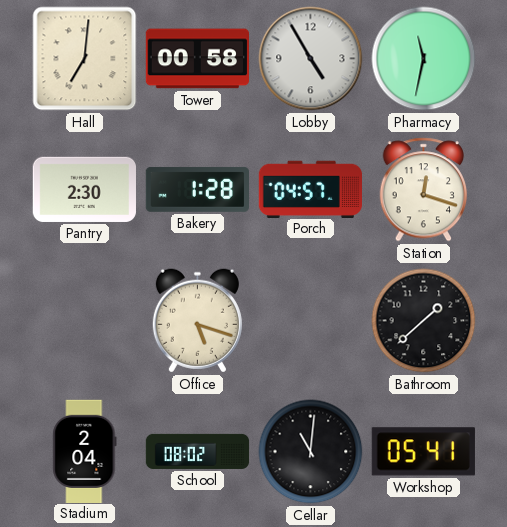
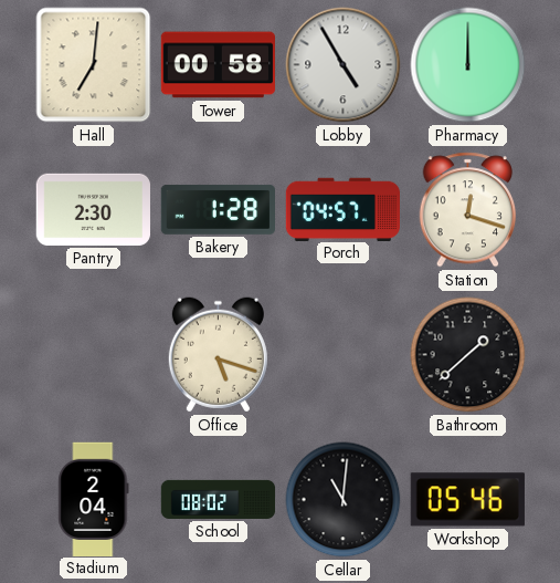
Pharmacy: 11:32 -> 12:00
Workshop: 05:41 -> 05:46
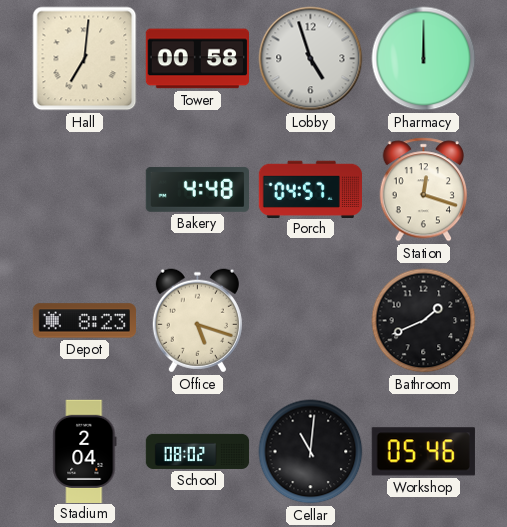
Lobby: 4:55 -> 4:57
Pantry: 2:30 -> none
Bakery: 1:28 -> 4:48
Depot: none -> 8:23
Bathroom: 1:38 -> 1:41
